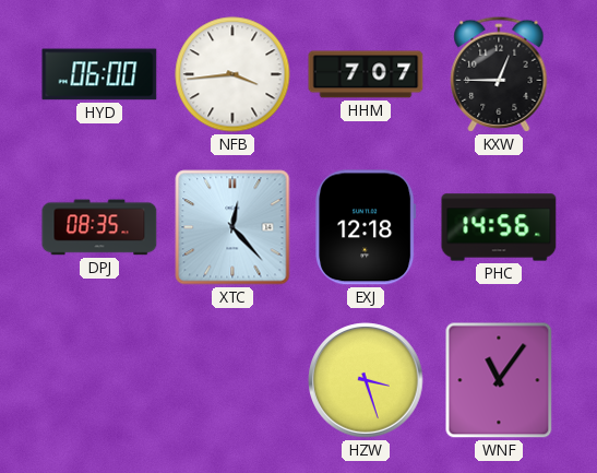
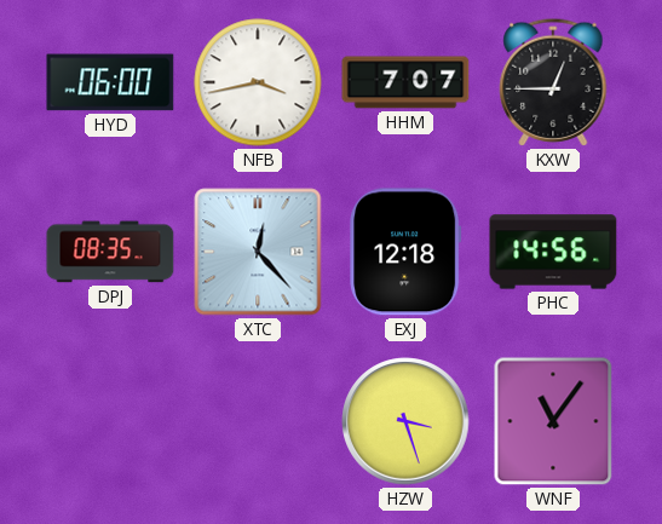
NFB: 3:44 -> 3:43
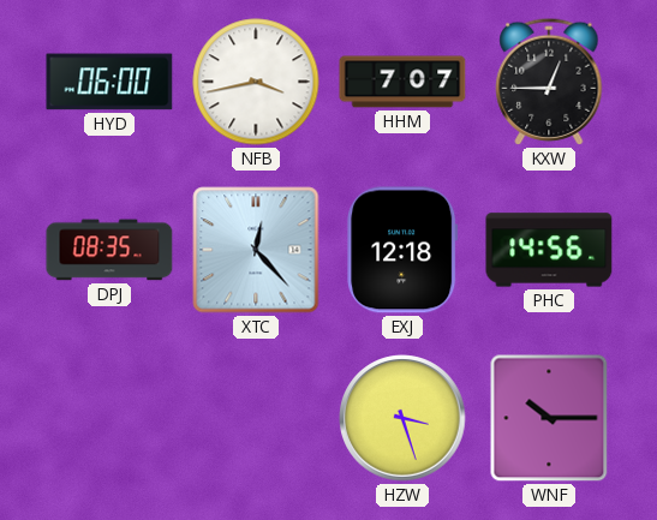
WNF: 11:06 -> 10:15
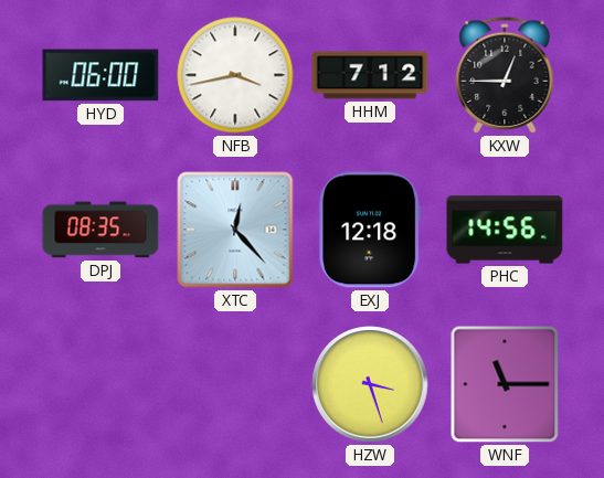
HHM: 7:07 -> 7:12
WNF: 10:15 -> 11:15
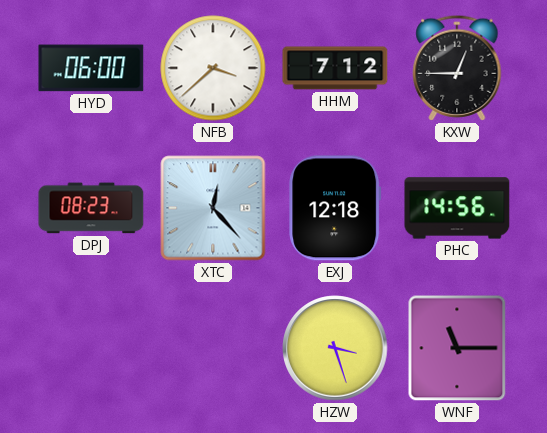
NFB: 3:43 -> 3:38
DPJ: 08:35 -> 08:23
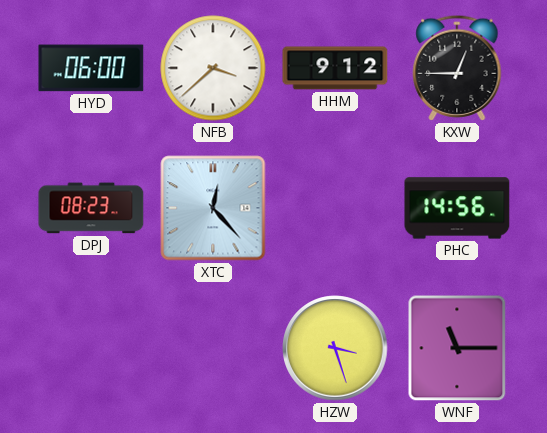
HHM: 7:12 -> 9:12
EXJ: 12:18 -> none
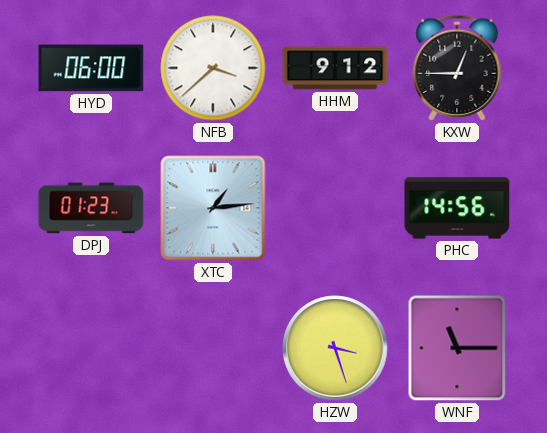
DPJ: 08:23 -> 01:23
XTC: 12:23 -> 1:14
